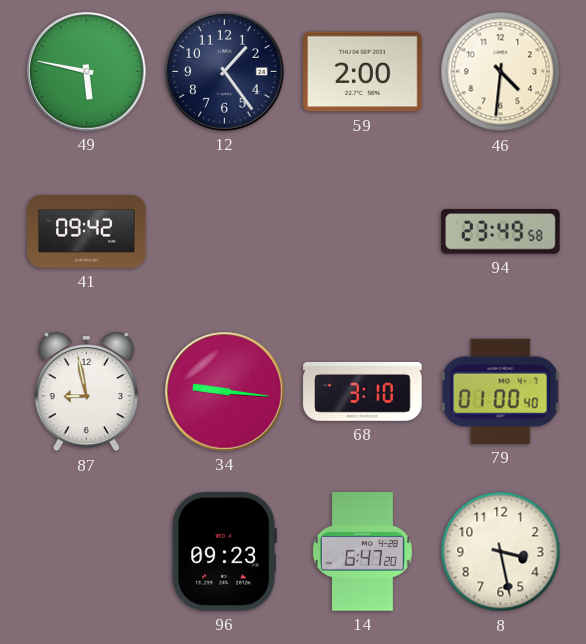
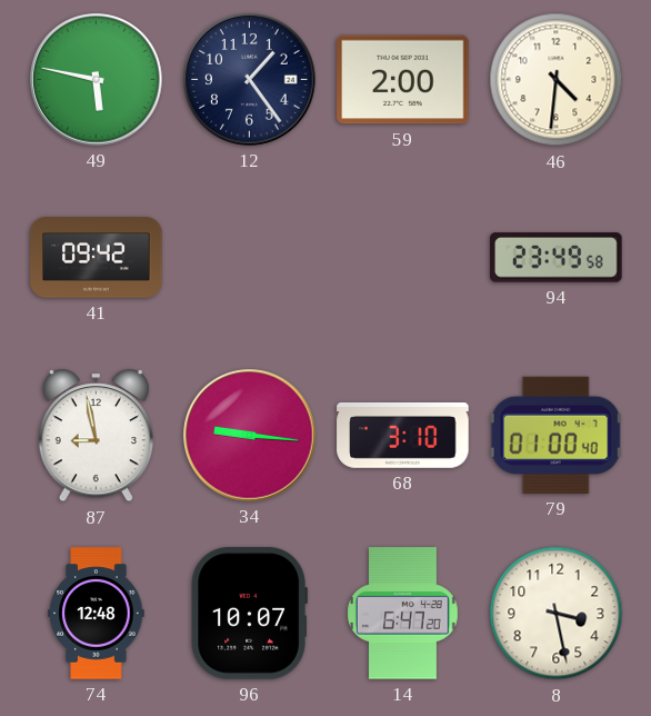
74: none -> 12:48
96: 09:23 -> 10:07
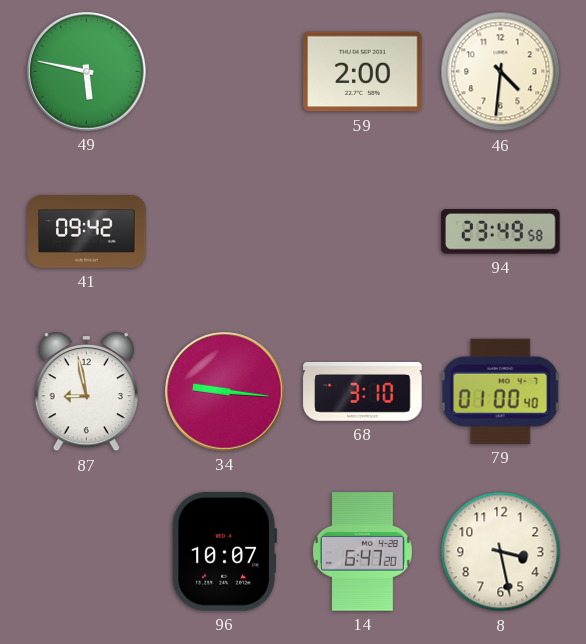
12: 1:24 -> none
74: 12:48 -> none
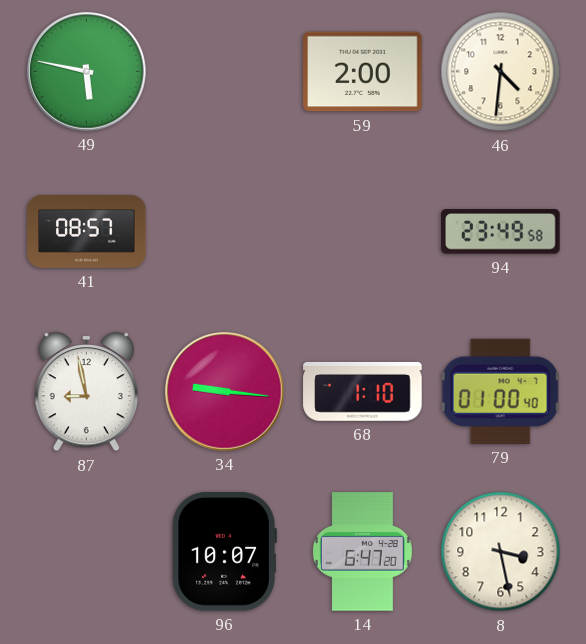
41: 09:42 -> 08:57
68: 3:10 -> 1:10
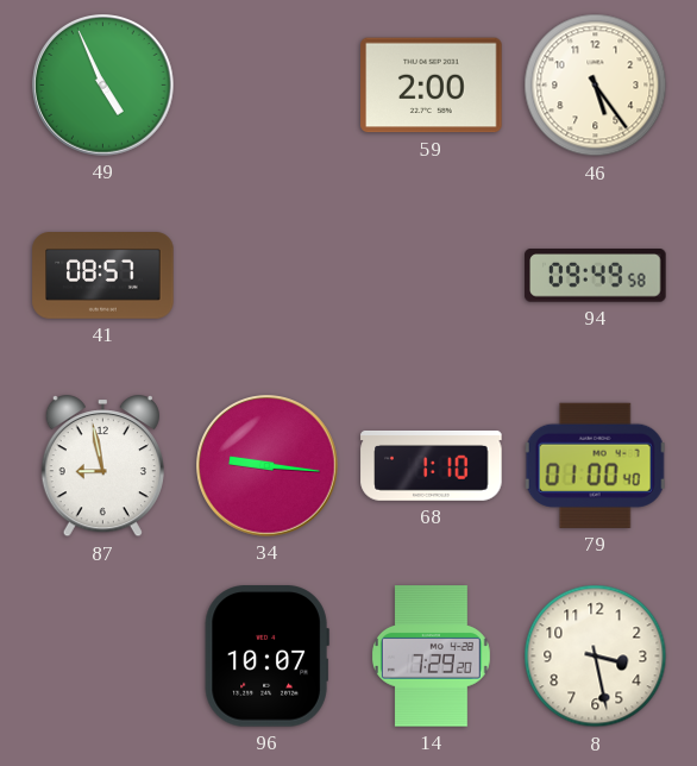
49: 5:47 -> 4:56
46: 4:31 -> 5:24
94: 23:49 -> 09:49
14: 6:47 -> 7:29
